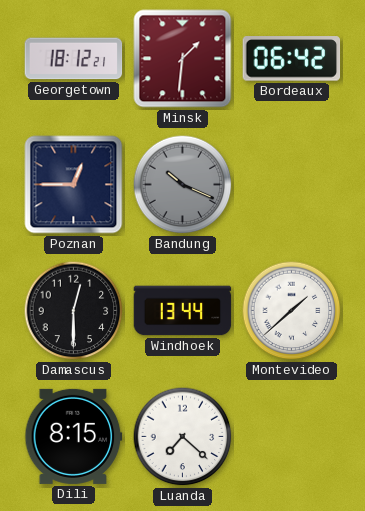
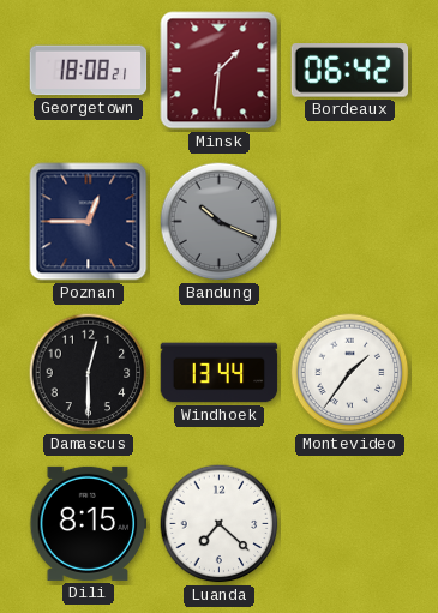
Georgetown: 18:12 -> 18:08
Montevideo: 1:38 -> 1:36
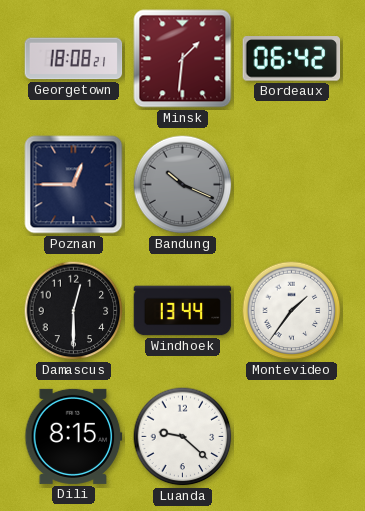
Luanda: 7:22 -> 9:22
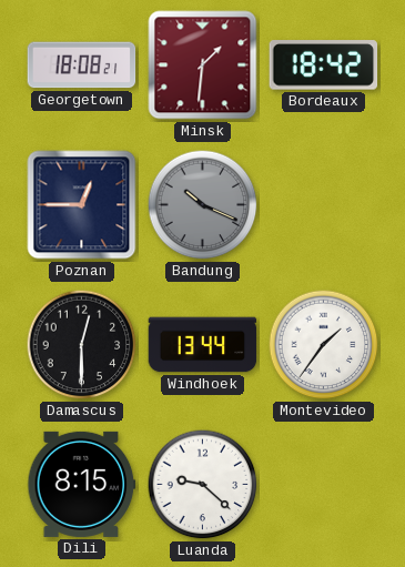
Bordeaux: 06:42 -> 18:42
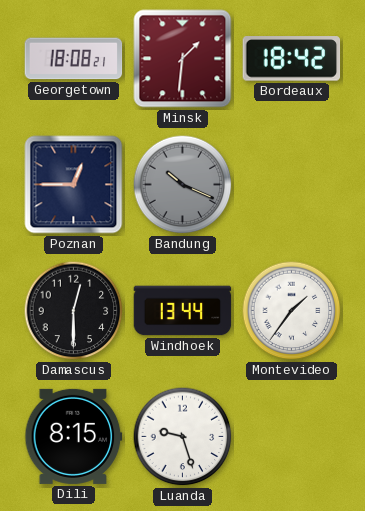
Luanda: 9:22 -> 9:27
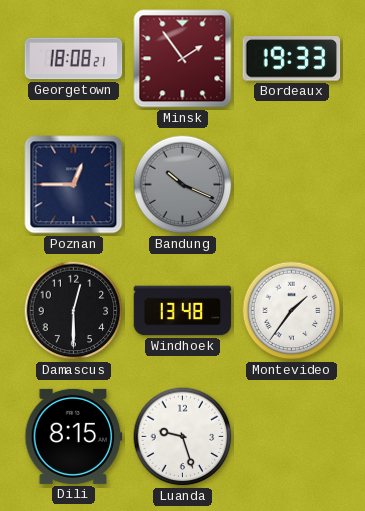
Minsk: 1:31 -> 1:54
Bordeaux: 18:42 -> 19:33
Windhoek: 13:44 -> 13:48
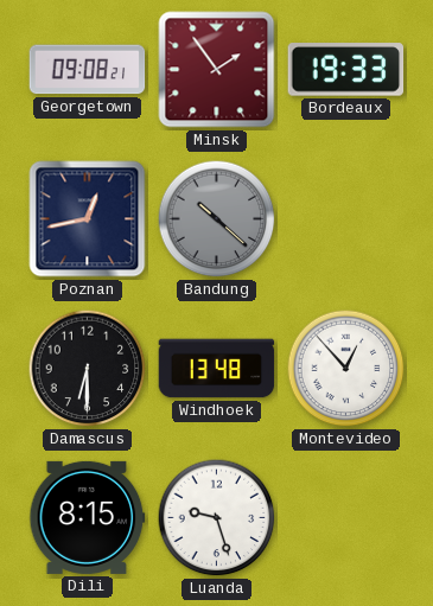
Georgetown: 18:08 -> 09:08
Poznan: 12:45 -> 12:43
Bandung: 10:19 -> 10:22
Damascus: 12:30 -> 6:30
Montevideo: 1:36 -> 12:53
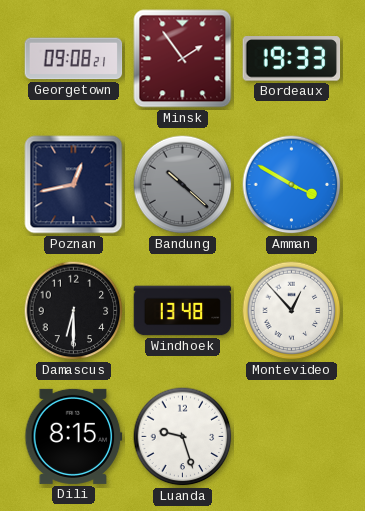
Amman: none -> 3:50
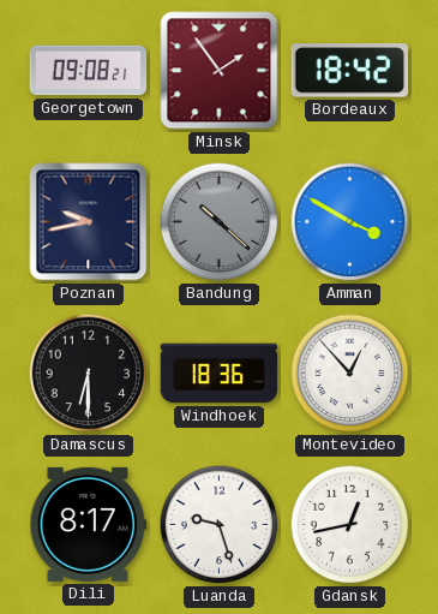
Bordeaux: 19:33 -> 18:42
Poznan: 12:43 -> 9:43
Windhoek: 13:48 -> 18:36
Dili: 8:15 -> 8:17
Gdansk: none -> 12:43
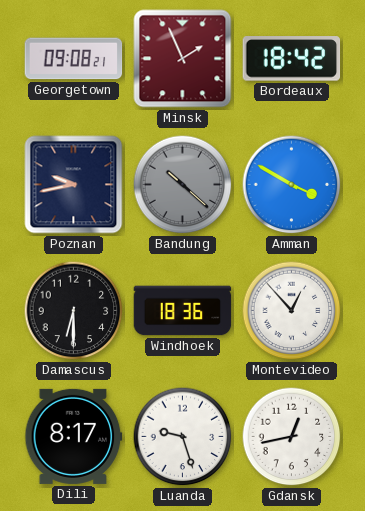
Minsk: 1:54 -> 1:56
